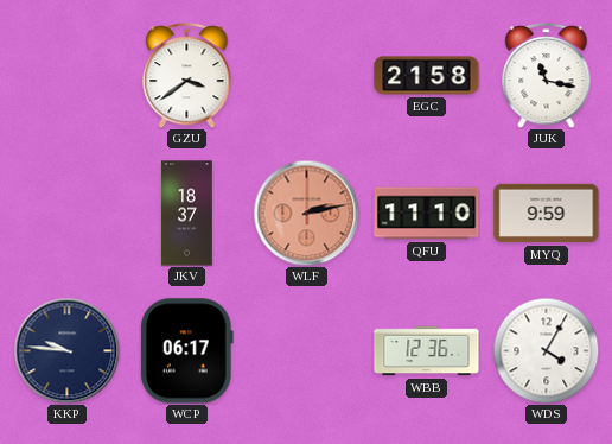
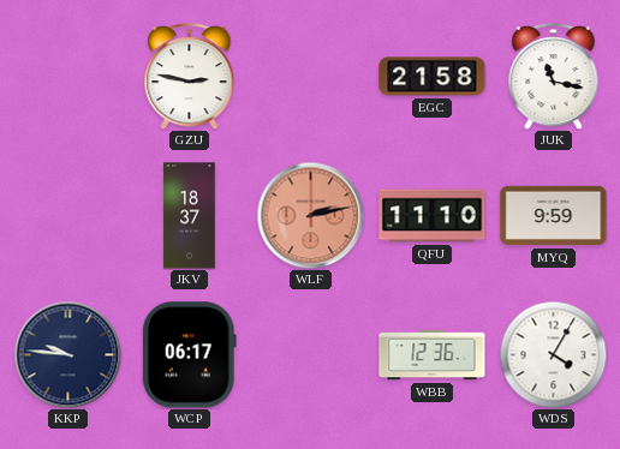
GZU: 3:39 -> 2:47
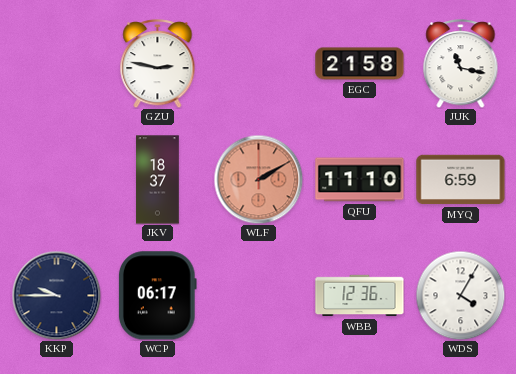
WLF: 2:13 -> 2:10
MYQ: 9:59 -> 6:59
KKP: 9:46 -> 9:45
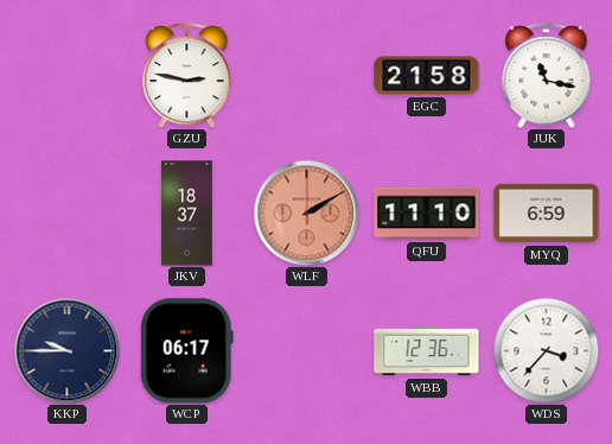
WDS: 4:05 -> 3:37
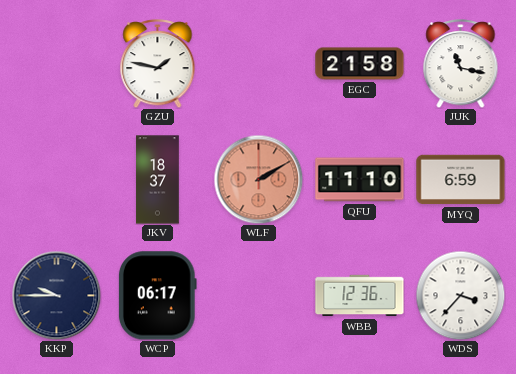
GZU: 2:47 -> 1:47
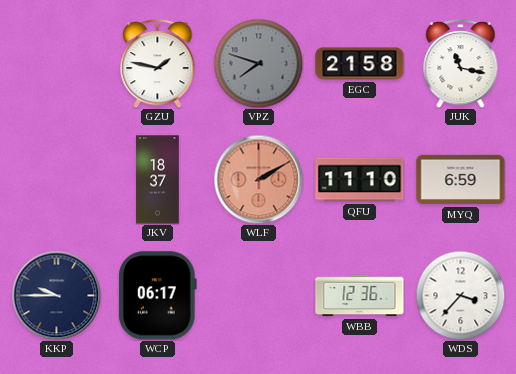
VPZ: none -> 7:48
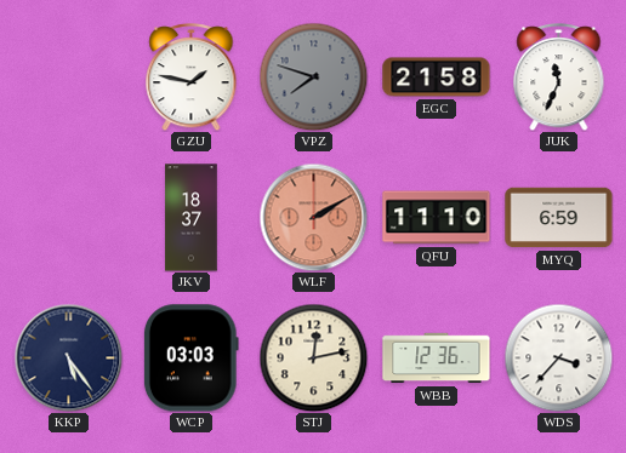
JUK: 11:17 -> 11:34
KKP: 9:45 -> 5:24
WCP: 06:17 -> 03:03
STJ: none -> 12:13
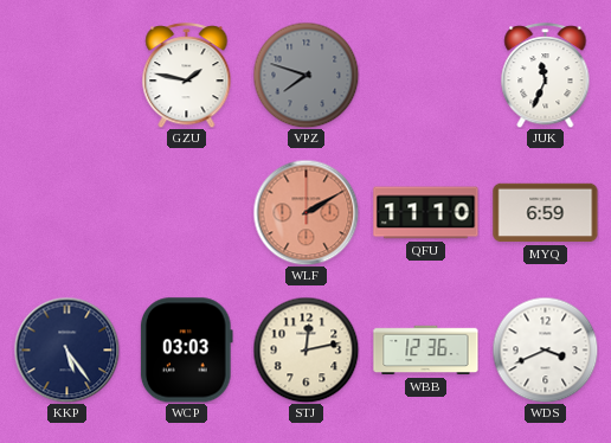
EGC: 21:58 -> none
JKV: 18:37 -> none
WDS: 3:37 -> 3:41
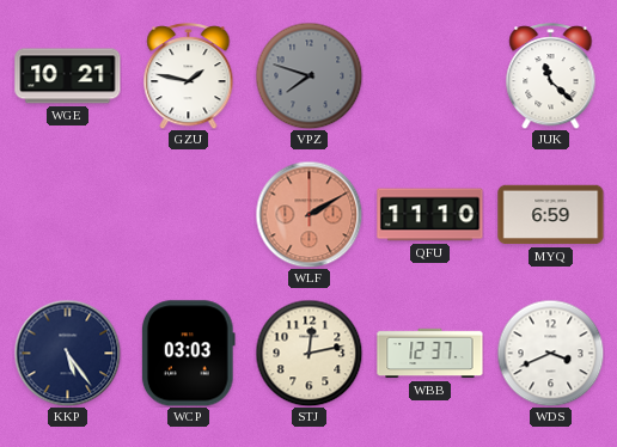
WGE: none -> 10:21
JUK: 11:34 -> 11:22
WBB: 12:36 -> 12:37
